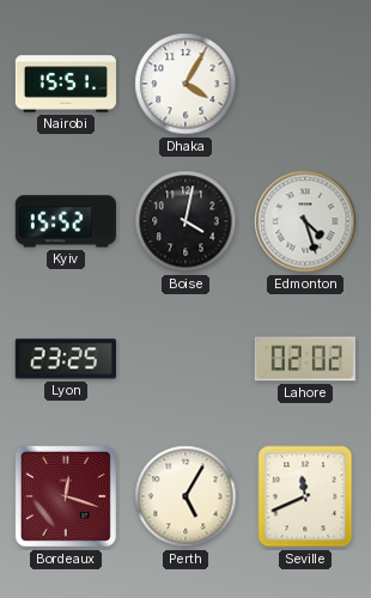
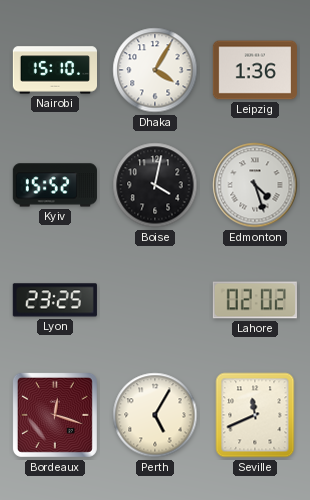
Nairobi: 15:51 -> 15:10
Leipzig: none -> 1:36
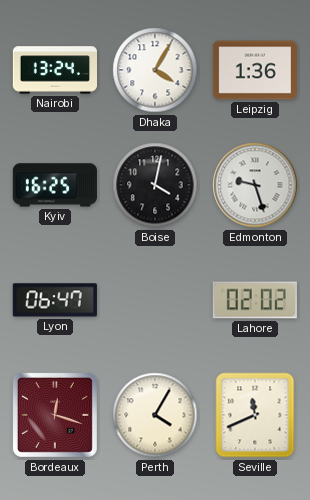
Nairobi: 15:10 -> 13:24
Kyiv: 15:52 -> 16:25
Edmonton: 4:27 -> 9:27
Lyon: 23:25 -> 06:47
Perth: 5:05 -> 4:05
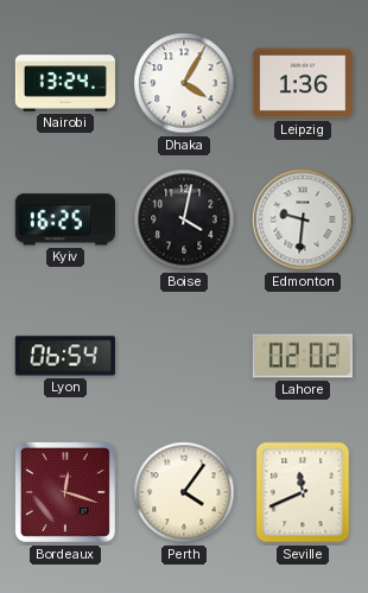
Edmonton: 9:27 -> 9:31
Lyon: 06:47 -> 06:54
Perth: 4:05 -> 4:06
